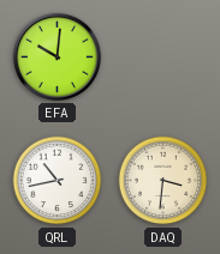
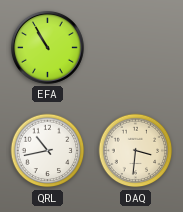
EFA: 10:01 -> 10:55
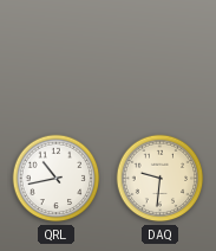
EFA: 10:55 -> none
DAQ: 3:31 -> 9:31
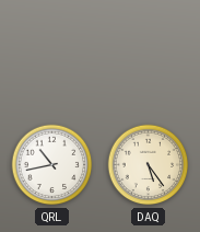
DAQ: 9:31 -> 5:24
